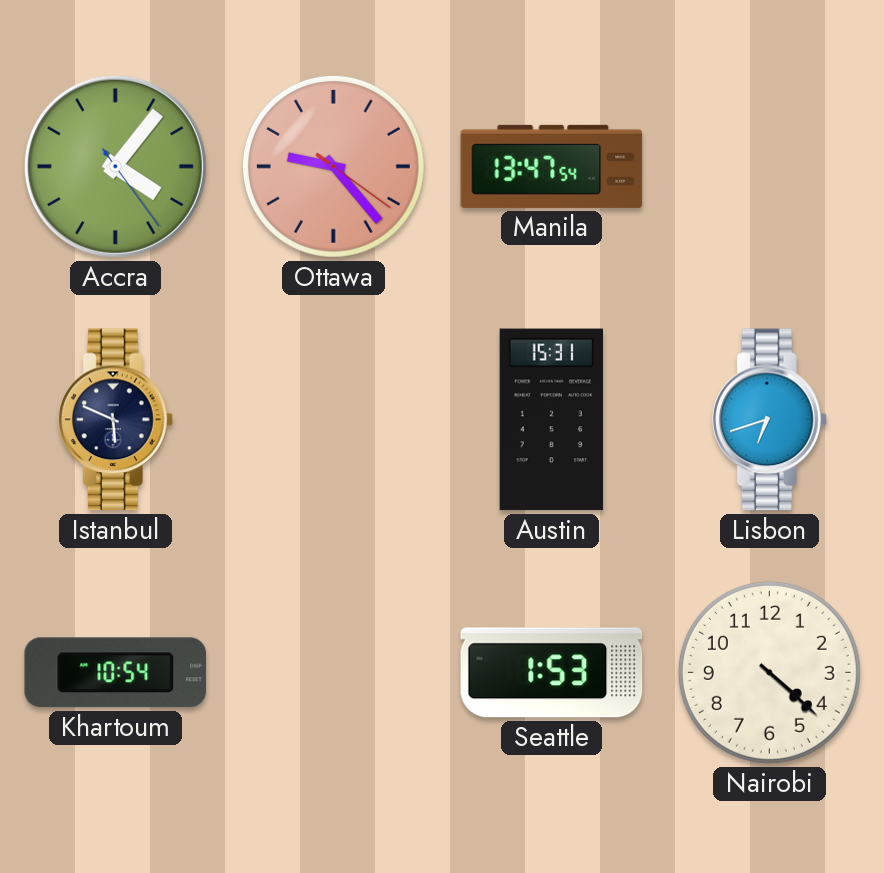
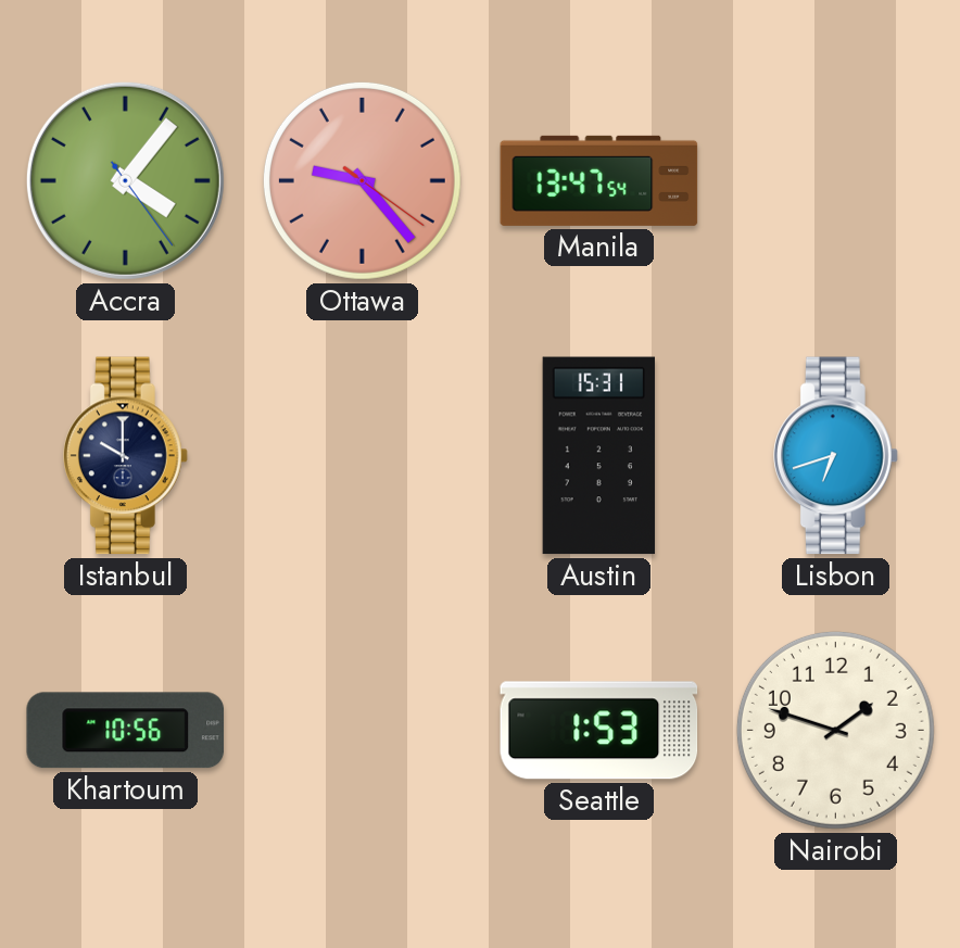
Istanbul: 5:49 -> 10:00
Khartoum: 10:54 -> 10:56
Nairobi: 4:22 -> 1:48
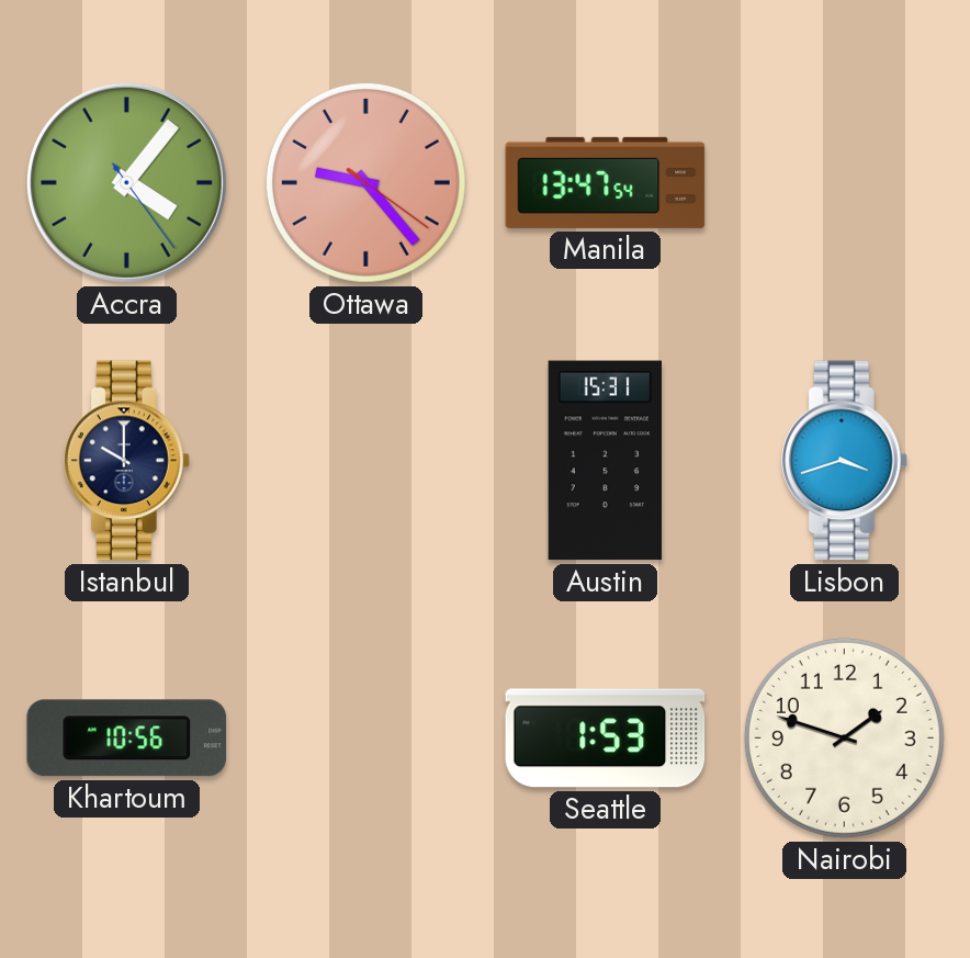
Lisbon: 6:42 -> 3:42
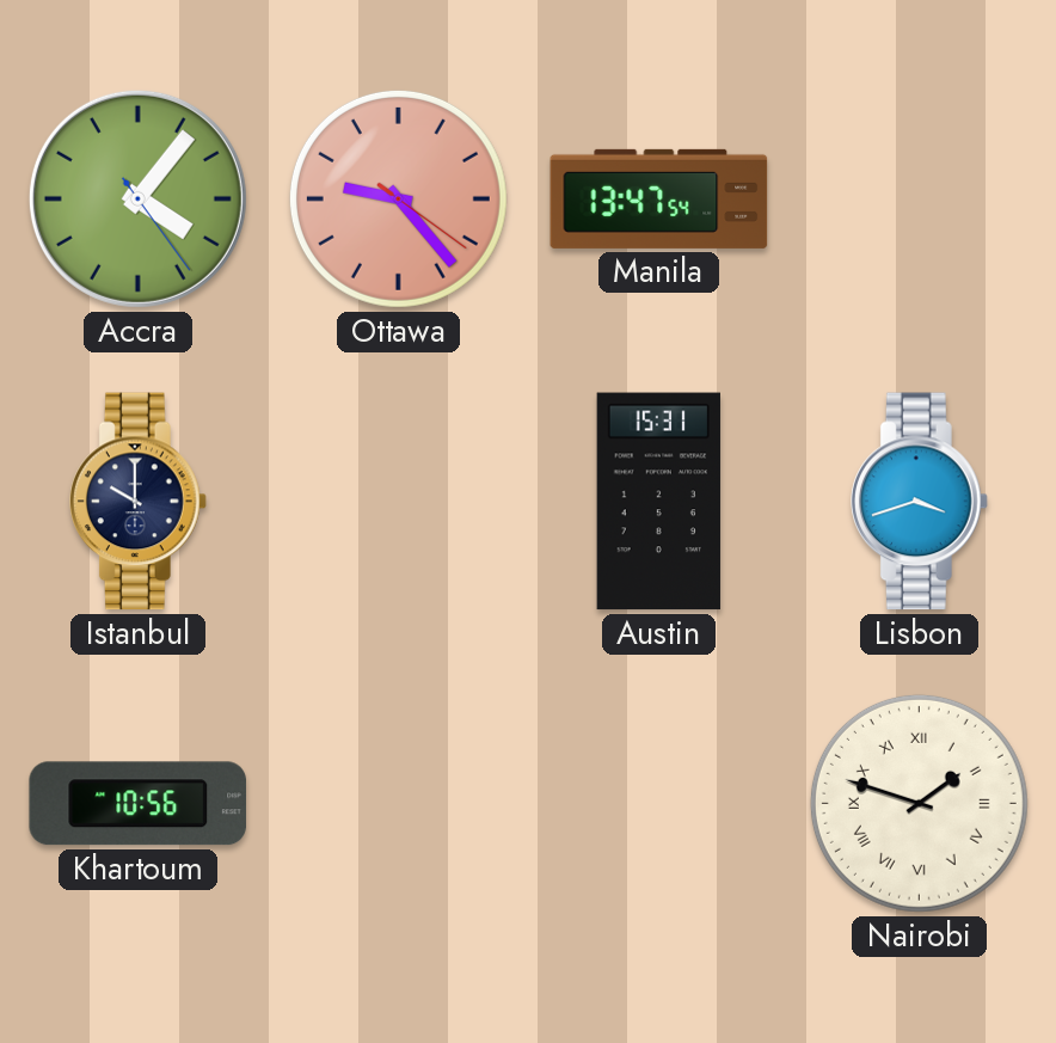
Seattle: 1:53 -> none
Nairobi numerals: Arabic -> Roman
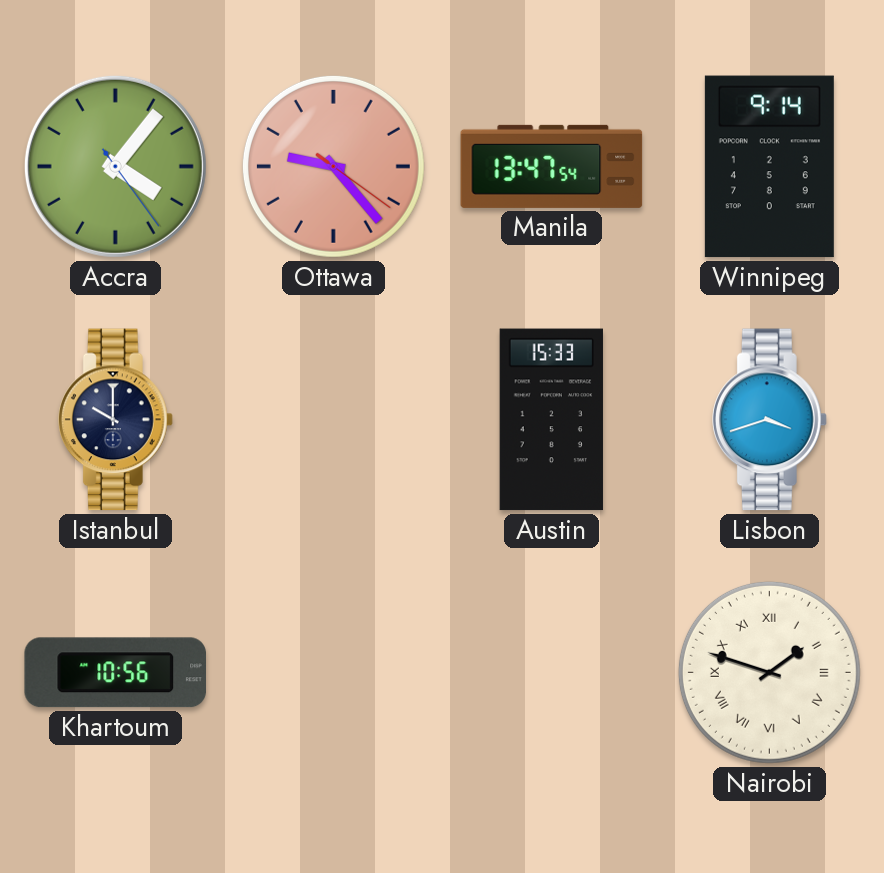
Winnipeg: none -> 9:14
Austin: 15:31 -> 15:33
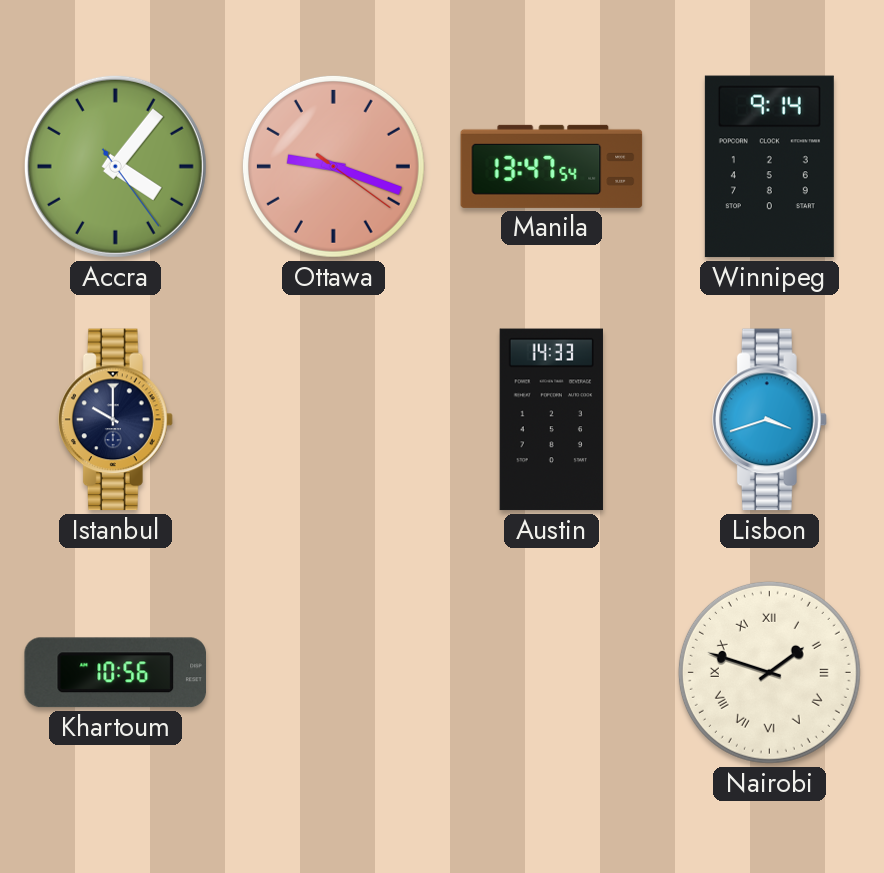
Ottawa: 9:23 -> 9:18
Austin: 15:33 -> 14:33
